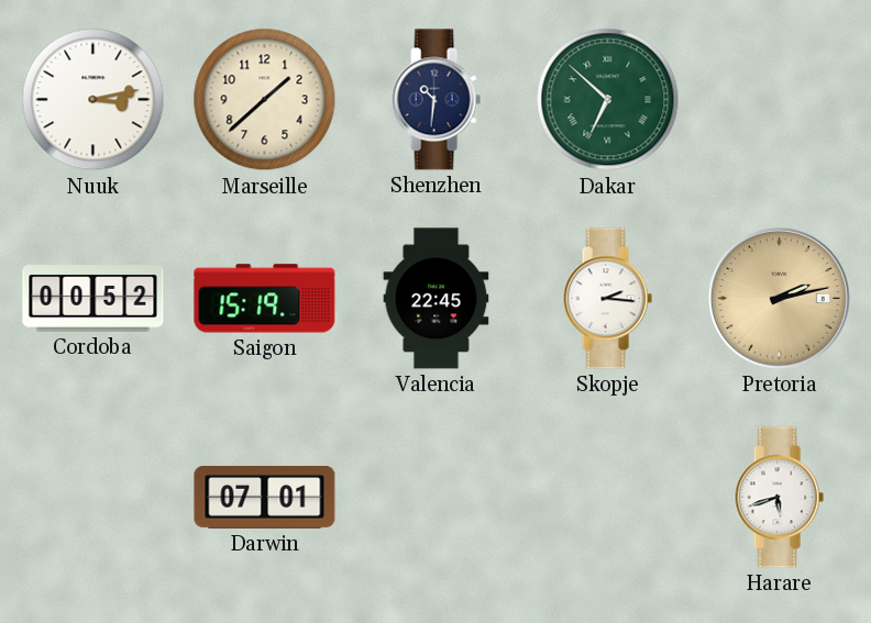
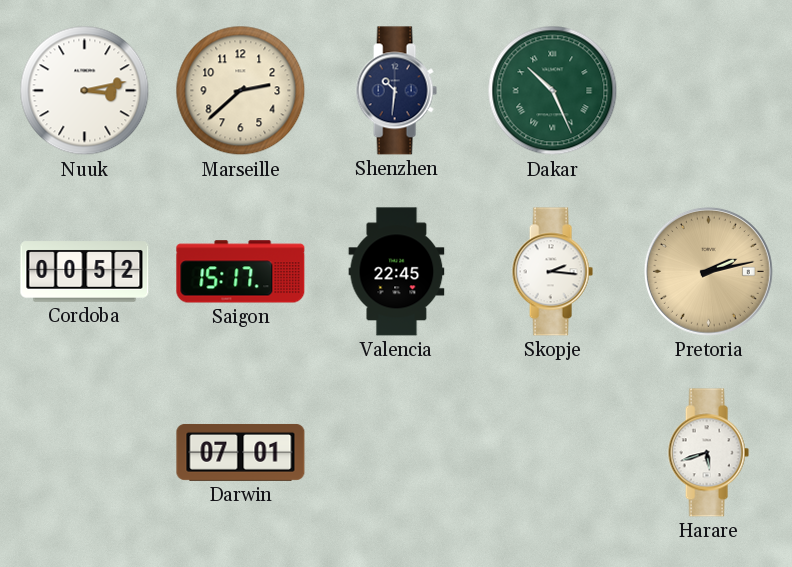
Marseille: 1:38 -> 2:38
Dakar: 6:52 -> 10:26
Saigon: 15:19 -> 15:17
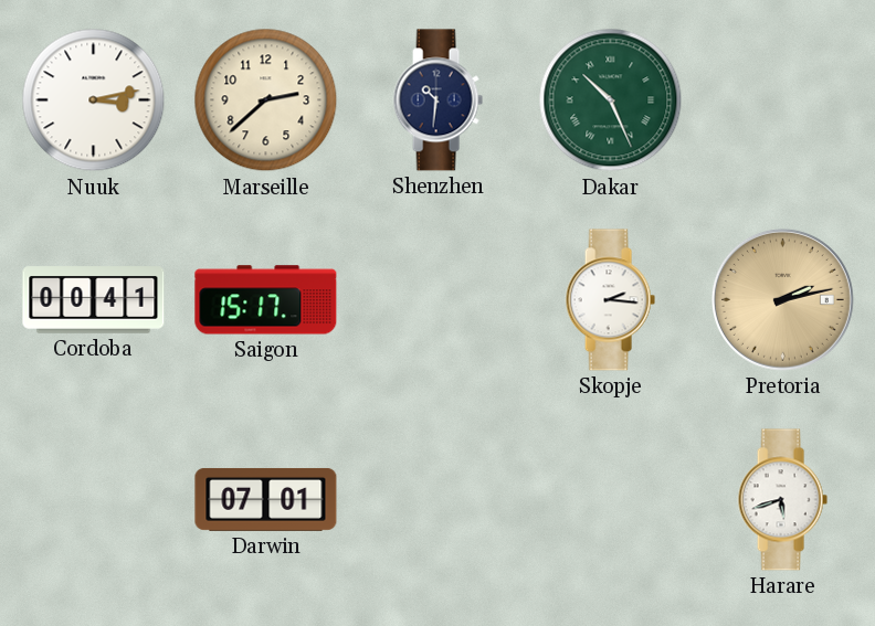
Cordoba: 00:52 -> 00:41
Valencia: 22:45 -> none
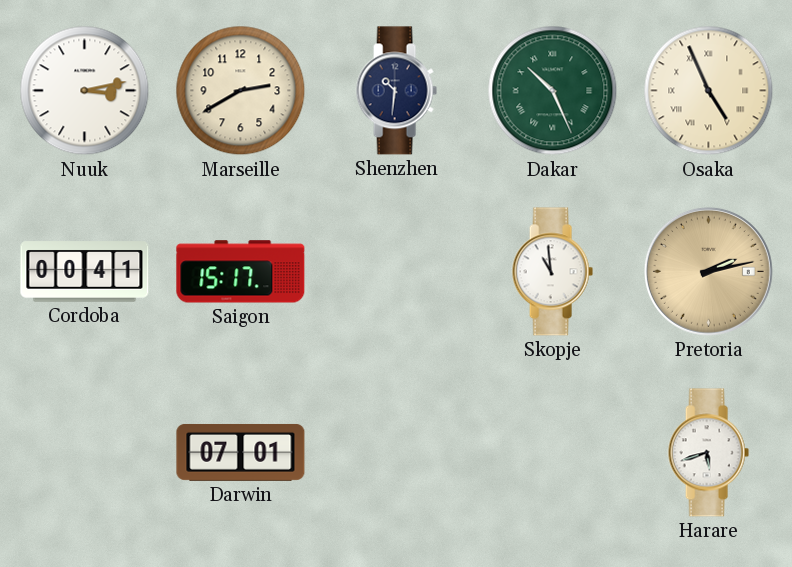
Marseille: 2:38 -> 2:40
Osaka: none -> 4:56
Skopje: 2:16 -> 10:59
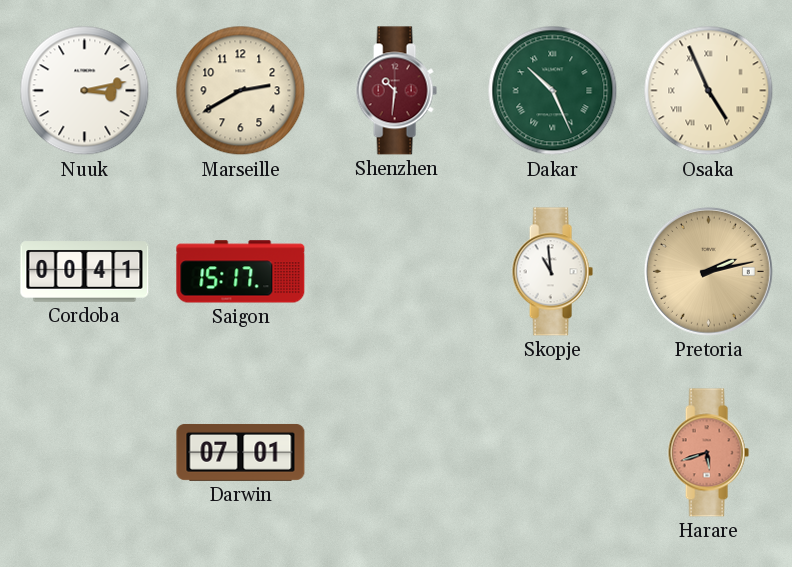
Shenzhen dial: navy -> burgundy
Harare dial: white -> salmon
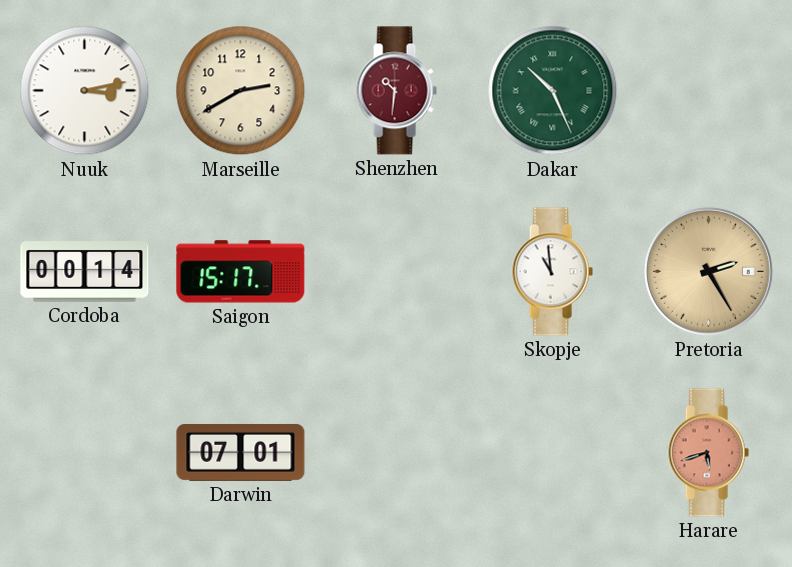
Osaka: 4:56 -> none
Cordoba: 00:41 -> 00:14
Pretoria: 2:13 -> 2:25
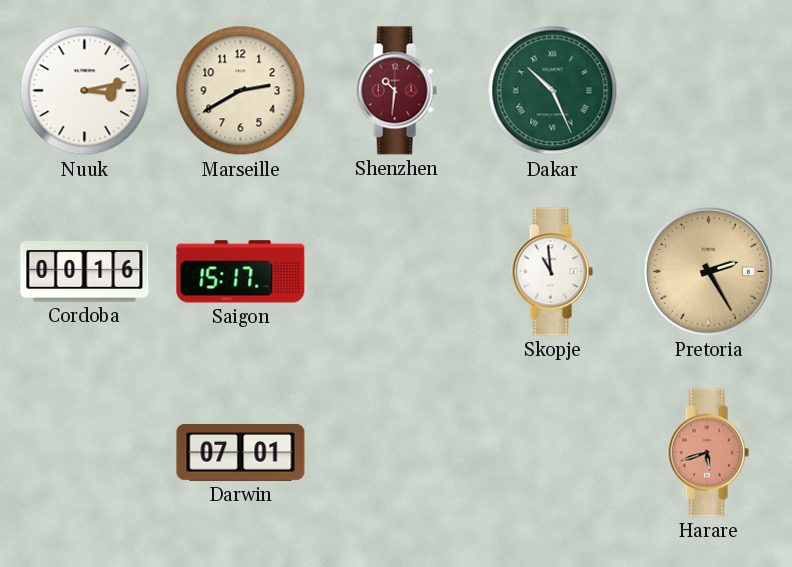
Cordoba: 00:14 -> 00:16
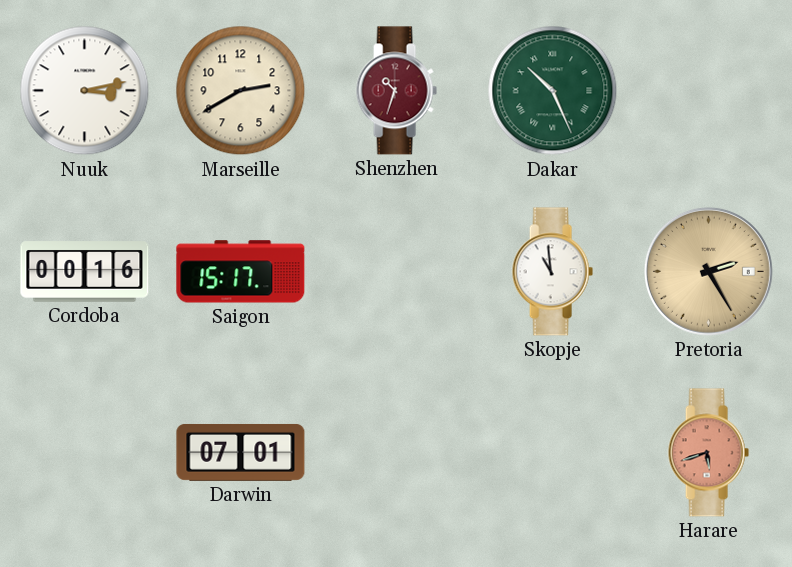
Shenzhen: 10:31 -> 10:33
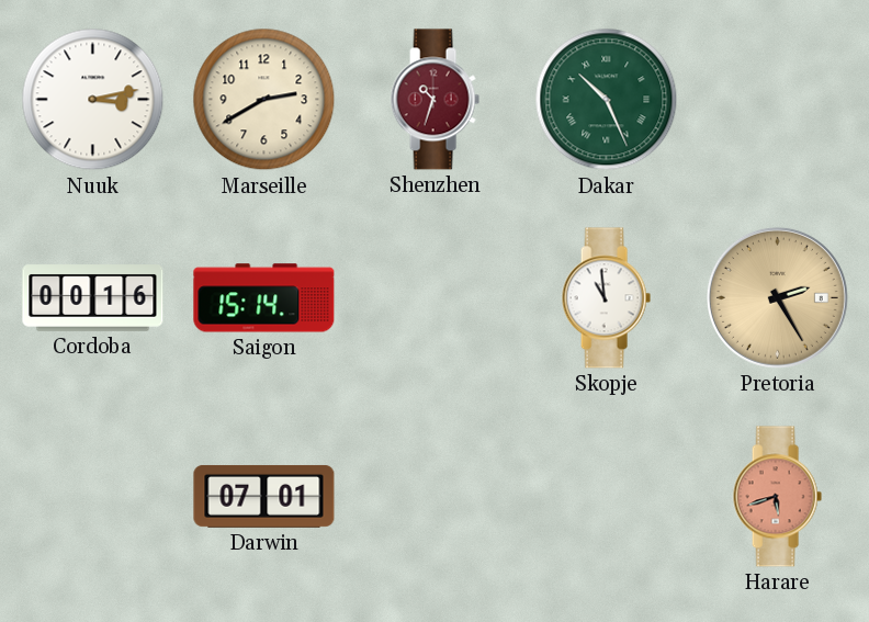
Saigon: 15:17 -> 15:14
